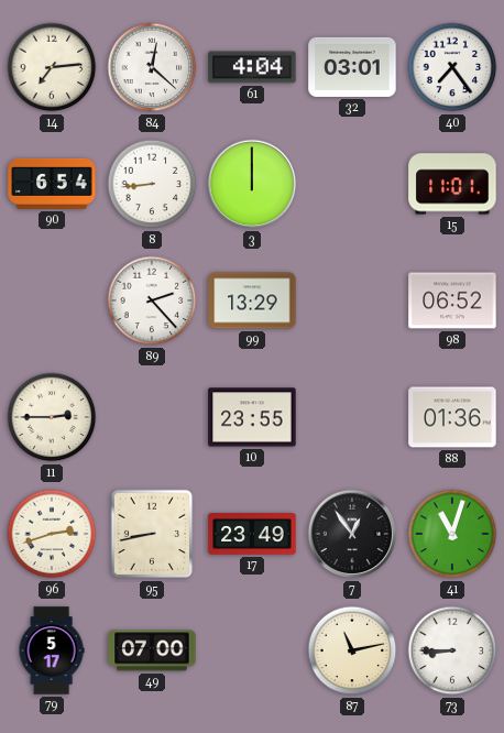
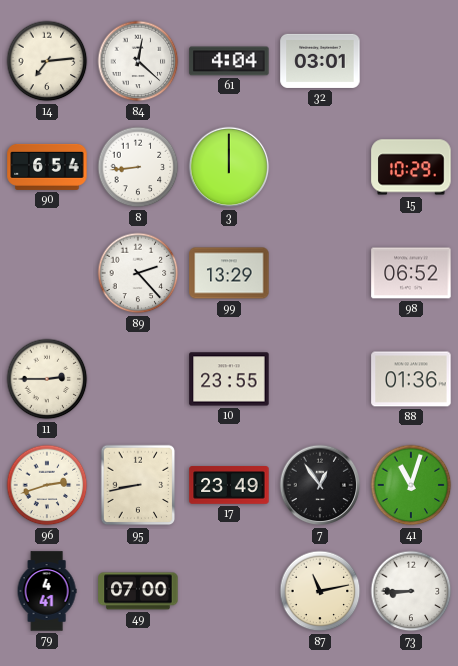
40: 7:24 -> none
15: 11:01 -> 10:29
79: 5:17 -> 4:41
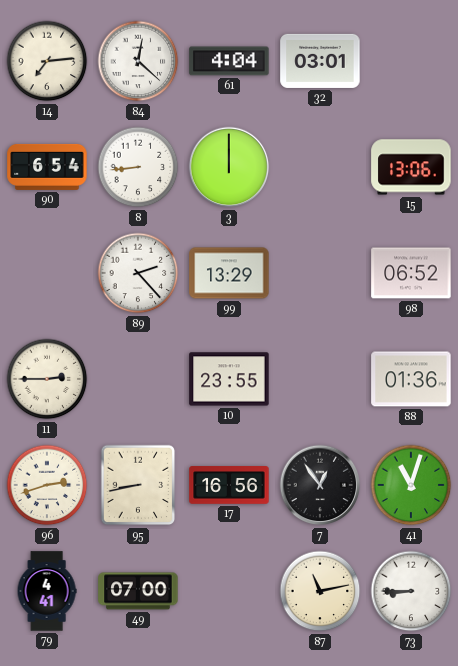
15: 10:29 -> 13:06
17: 23:49 -> 16:56
